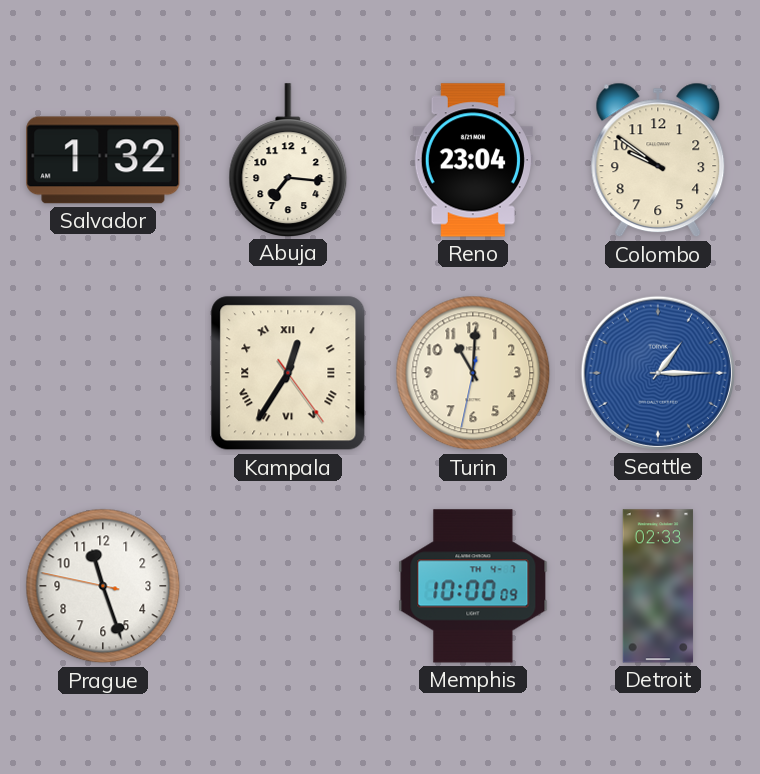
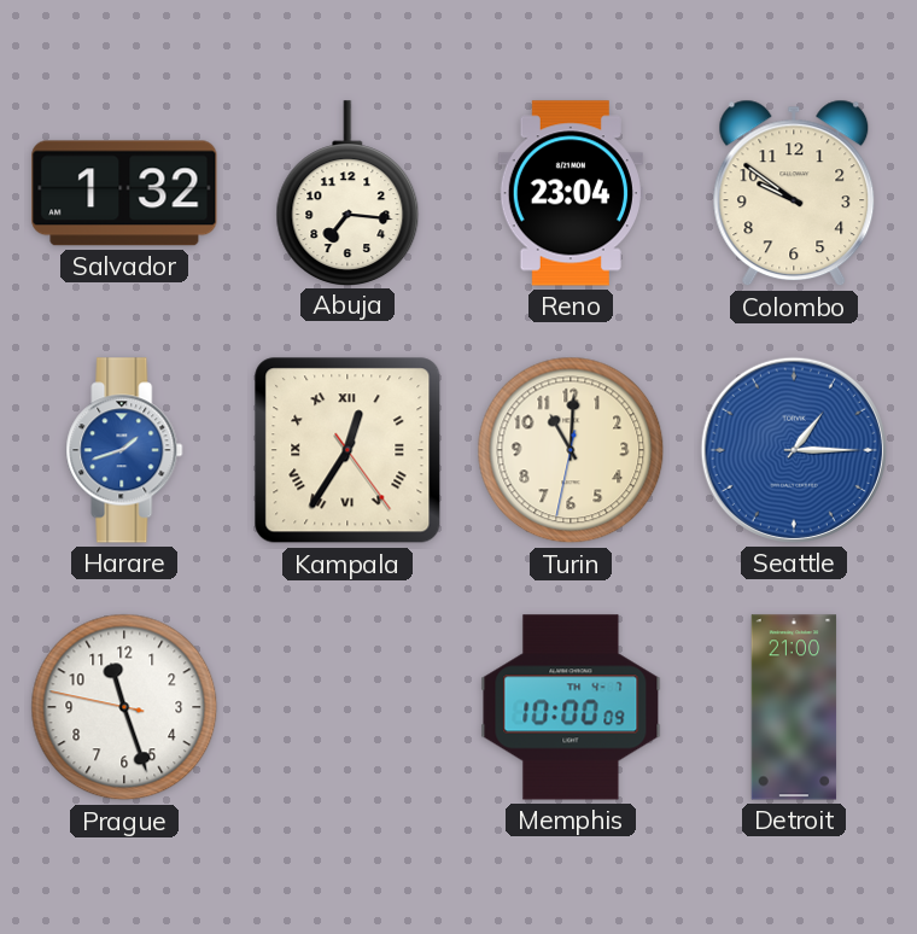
Harare: none -> 1:42
Detroit: 02:33 -> 21:00
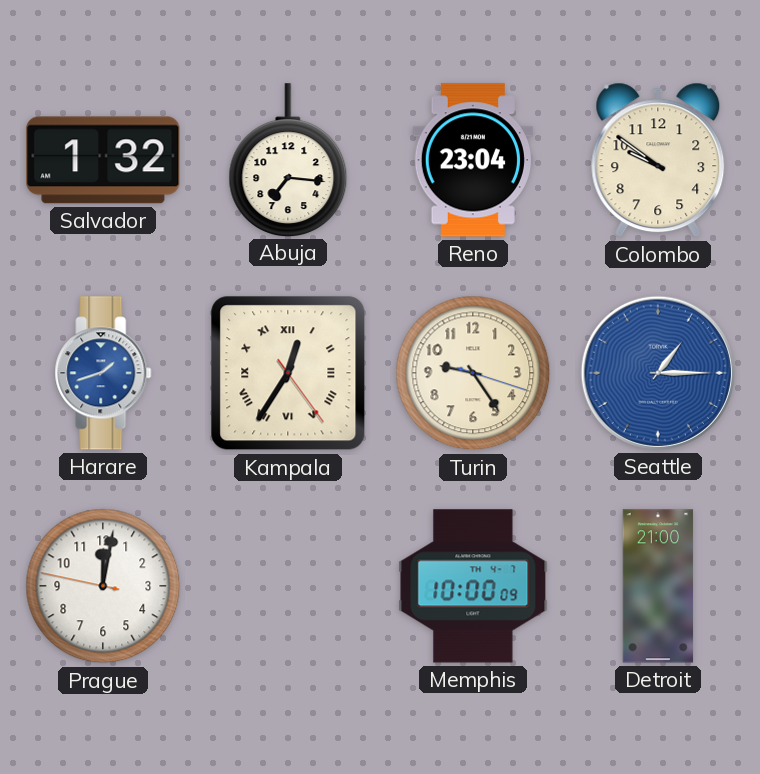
Turin: 11:00 -> 9:24
Prague: 11:26 -> 12:01
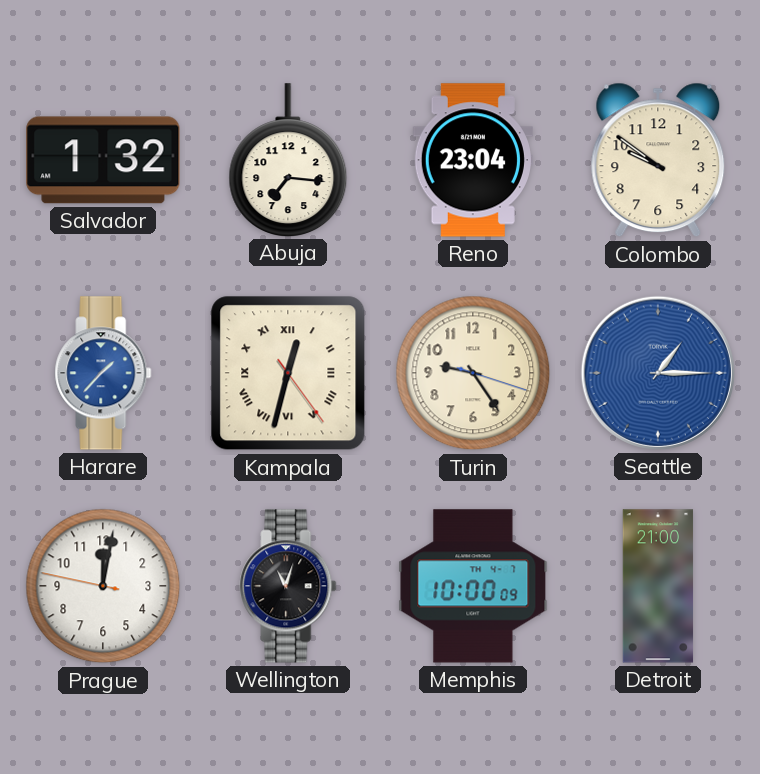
Harare: 1:42 -> 1:37
Kampala: 12:35 -> 12:32
Wellington: none -> 11:03
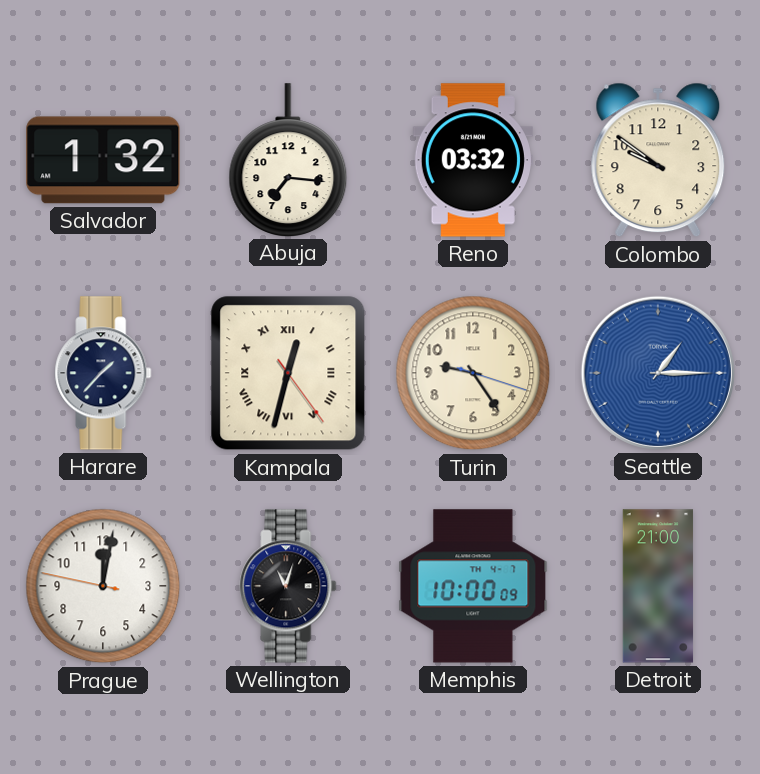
Reno: 23:04 -> 03:32
Harare dial: blue -> navy
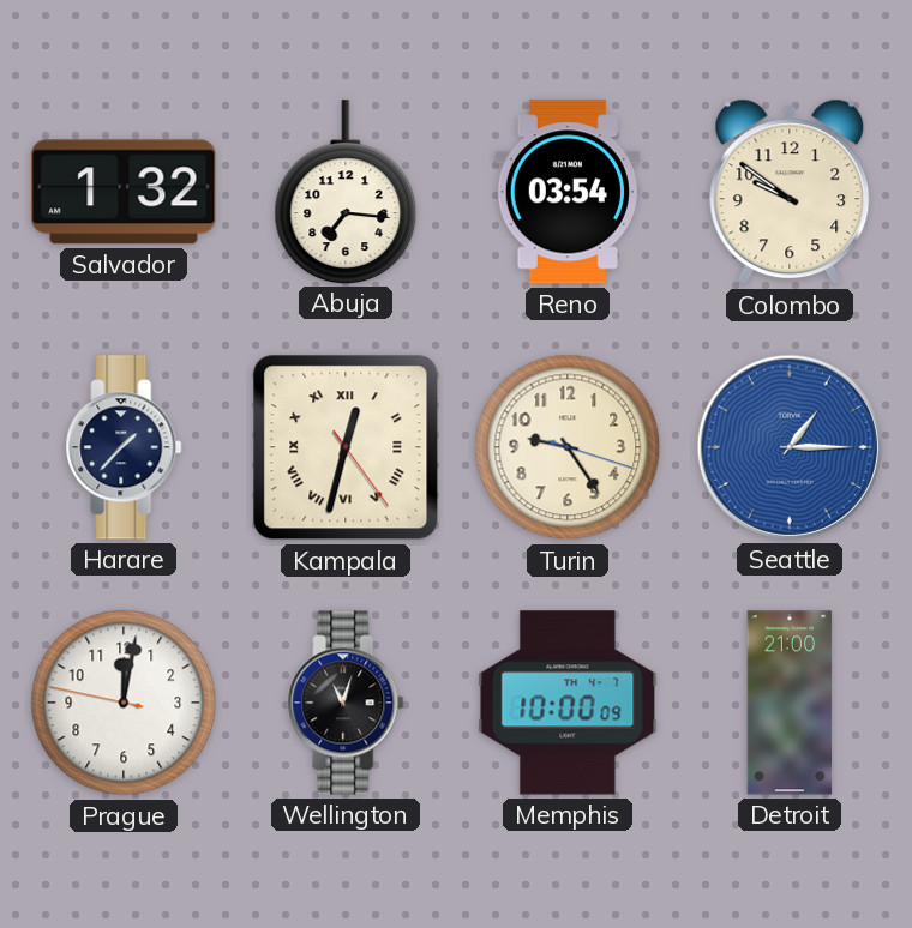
Reno: 03:32 -> 03:54
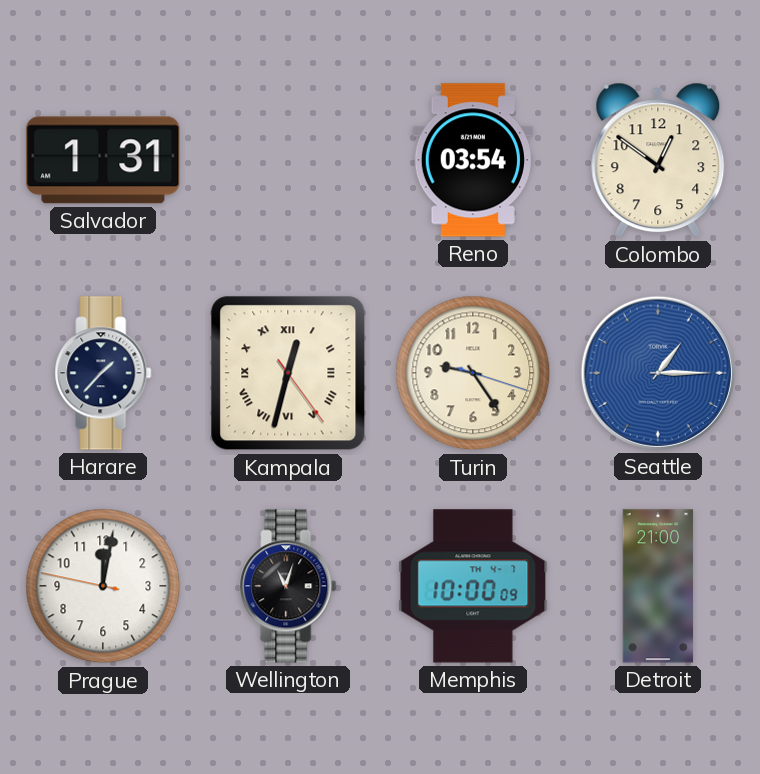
Salvador: 1:32 -> 1:31
Abuja: 7:16 -> none
Colombo: 9:51 -> 12:51
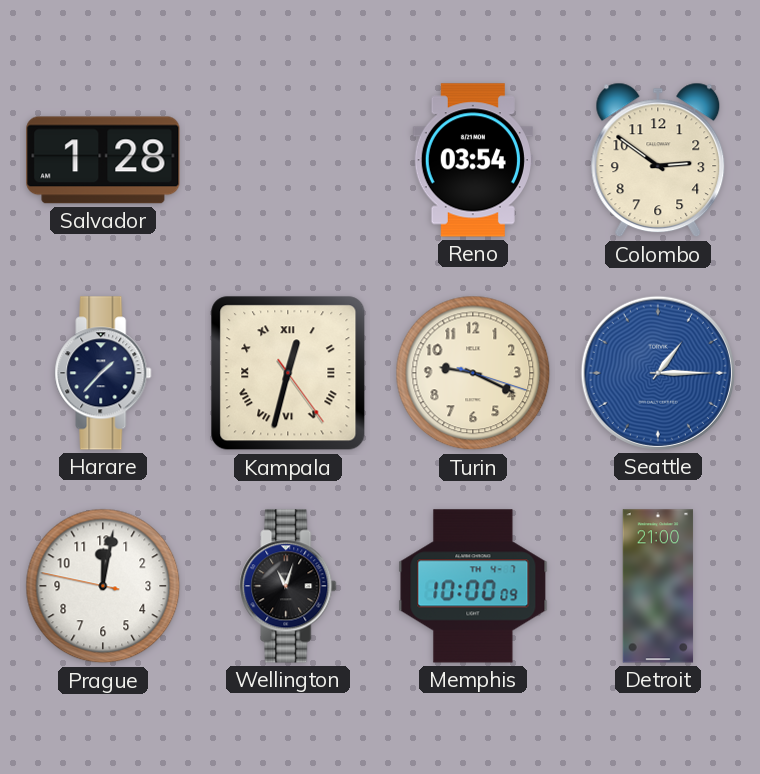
Salvador: 1:31 -> 1:28
Colombo: 12:51 -> 2:51
Turin: 9:24 -> 9:19
